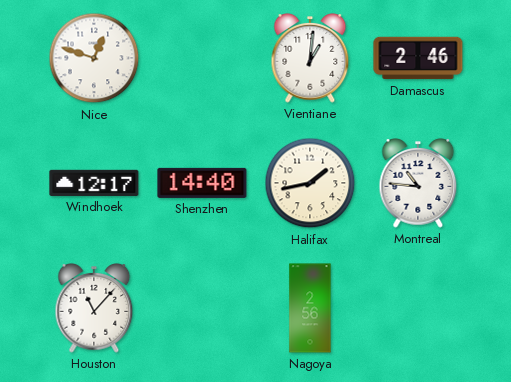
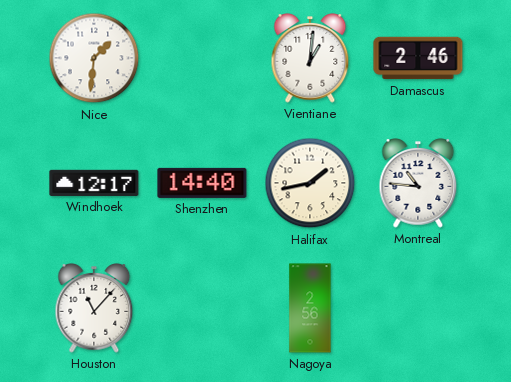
Nice: 12:48 -> 1:31
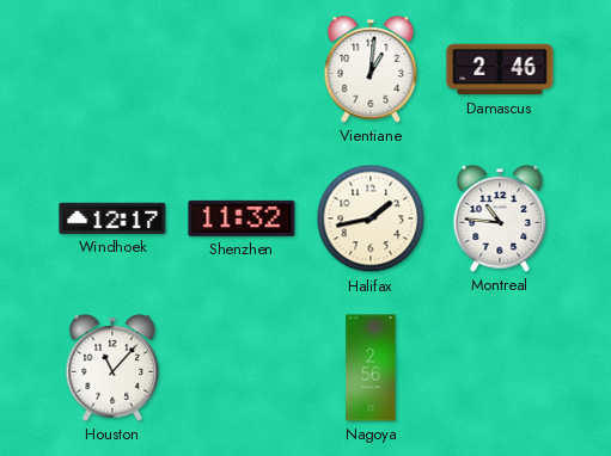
Nice: 1:31 -> none
Shenzhen: 14:40 -> 11:32
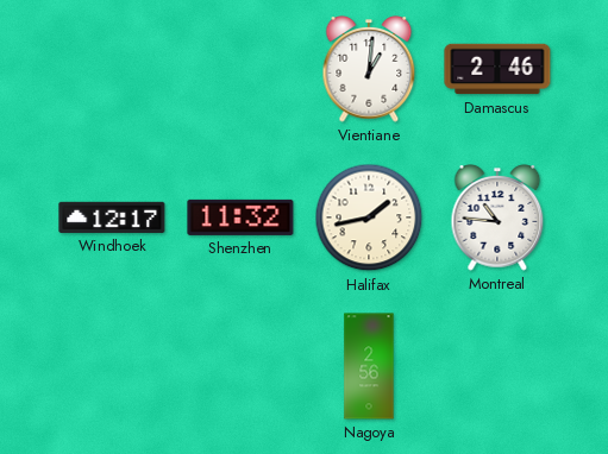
Houston: 11:07 -> none
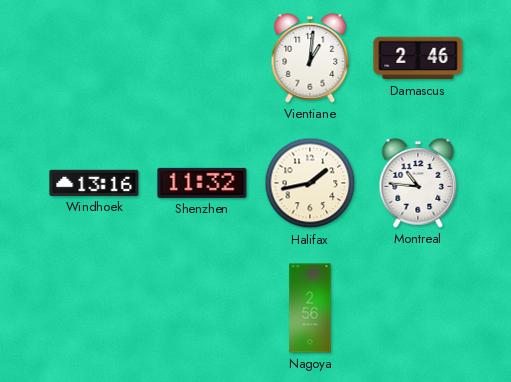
Windhoek: 12:17 -> 13:16
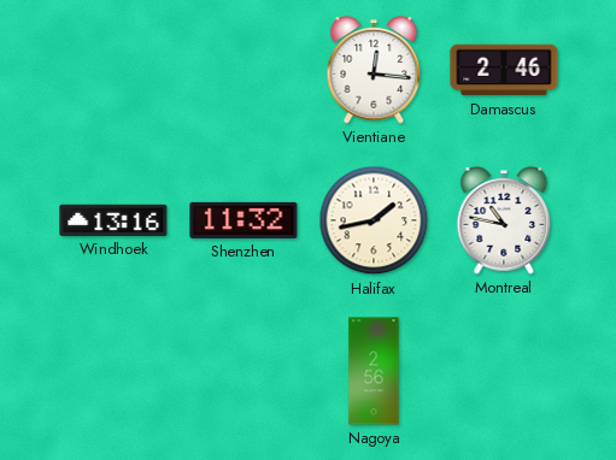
Vientiane: 1:01 -> 12:16
Montreal: 10:46 -> 10:47
